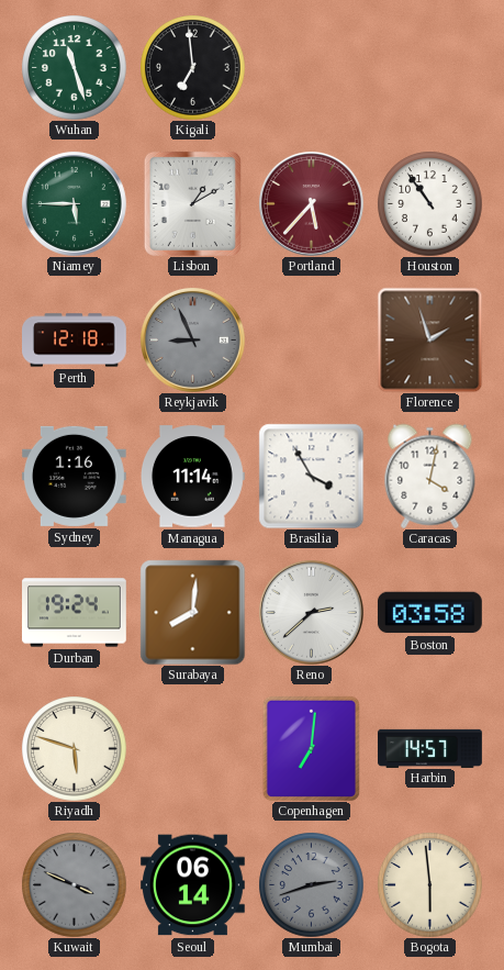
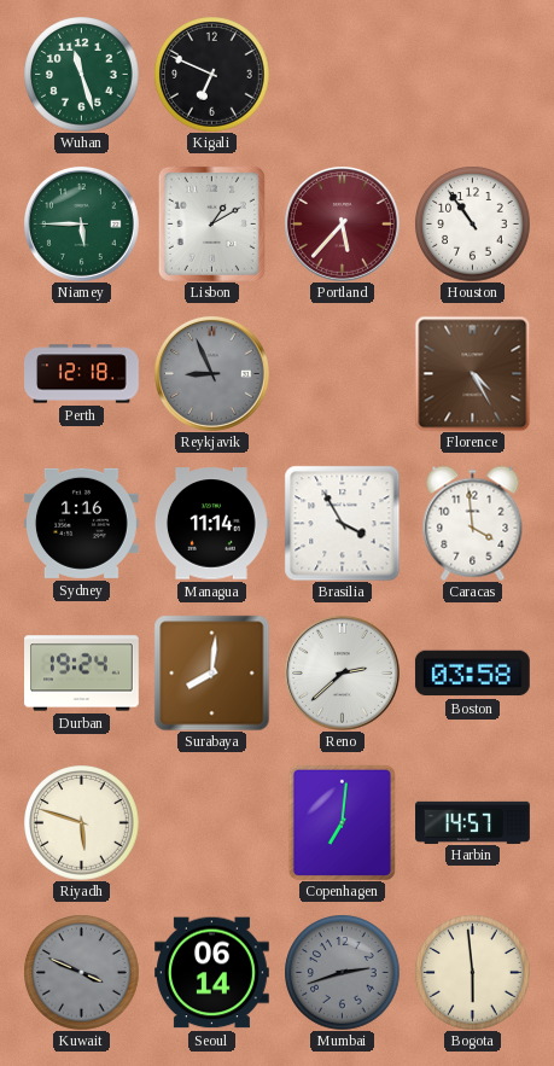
Kigali: 6:59 -> 6:49
Florence: 1:57 -> 4:25
Caracas: 4:02 -> 3:59
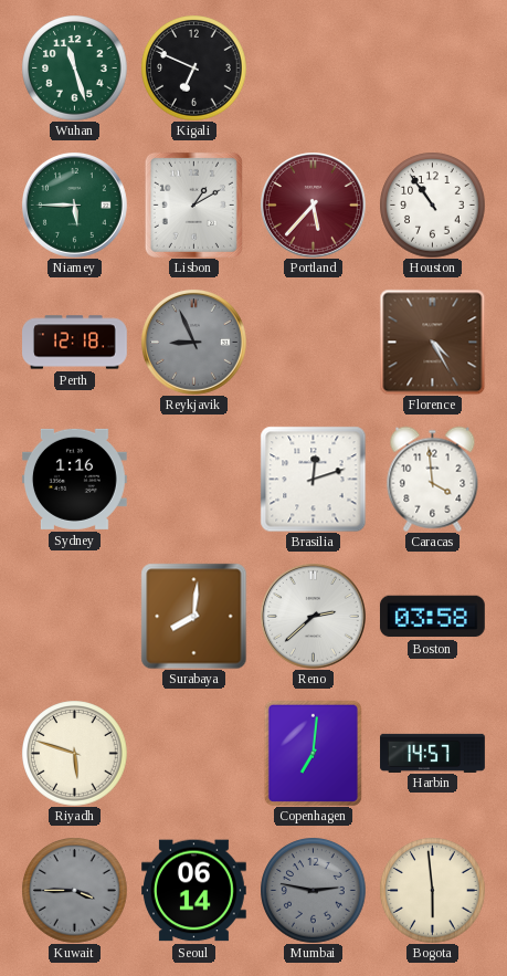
Managua: 11:14 -> none
Brasilia: 3:55 -> 12:12
Durban: 19:24 -> none
Kuwait: 3:49 -> 3:45
Mumbai: 2:42 -> 2:47
